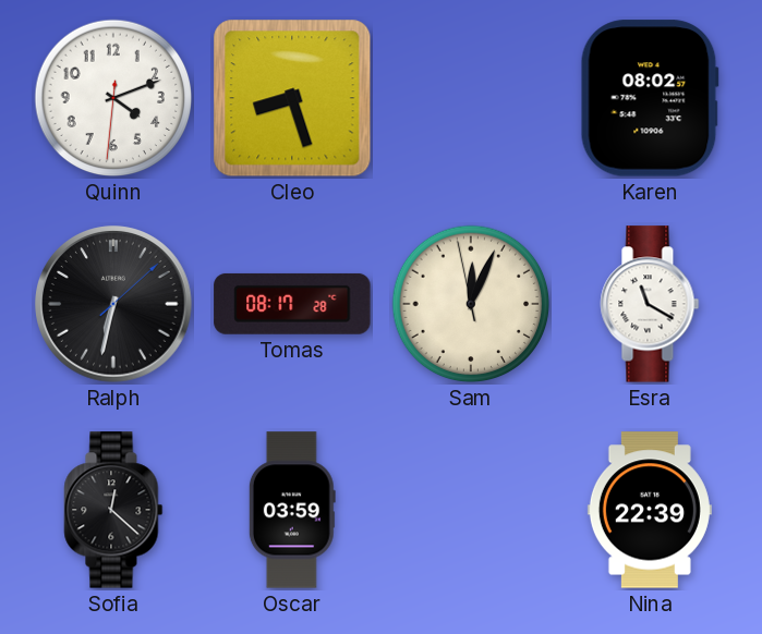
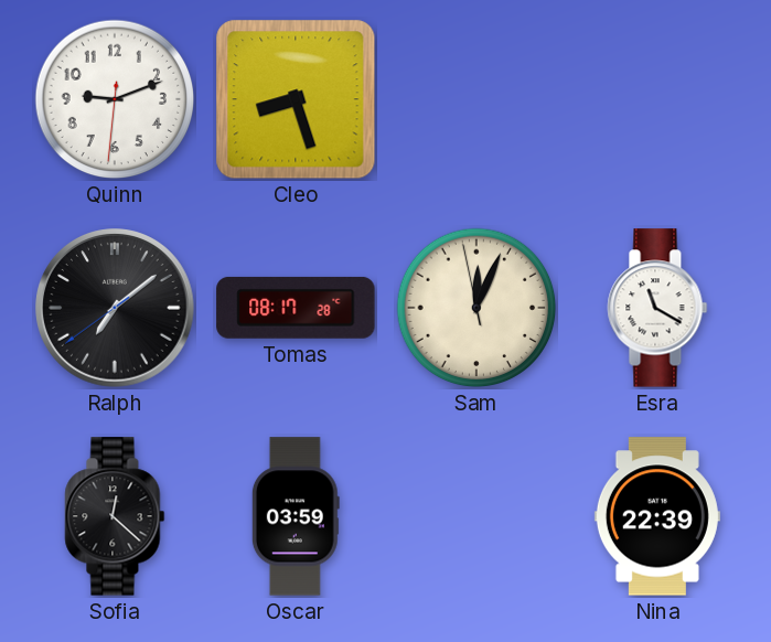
Quinn: 4:11 -> 9:11
Karen: 08:02 -> none
Ralph: 6:32 -> 7:08
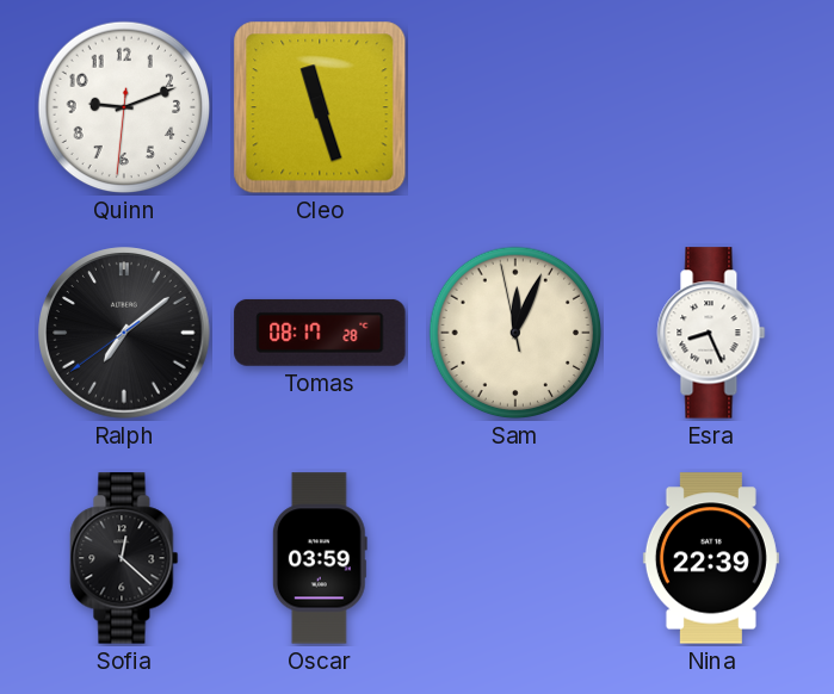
Cleo: 8:27 -> 11:27
Esra: 11:20 -> 8:26
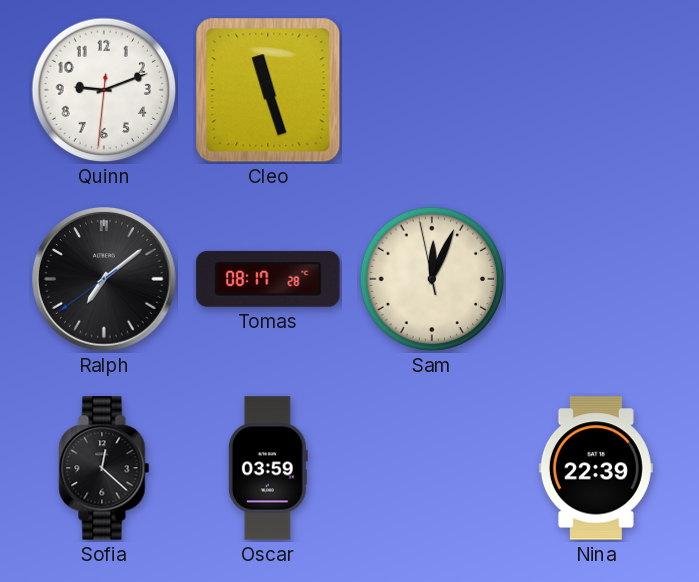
Esra: 8:26 -> none
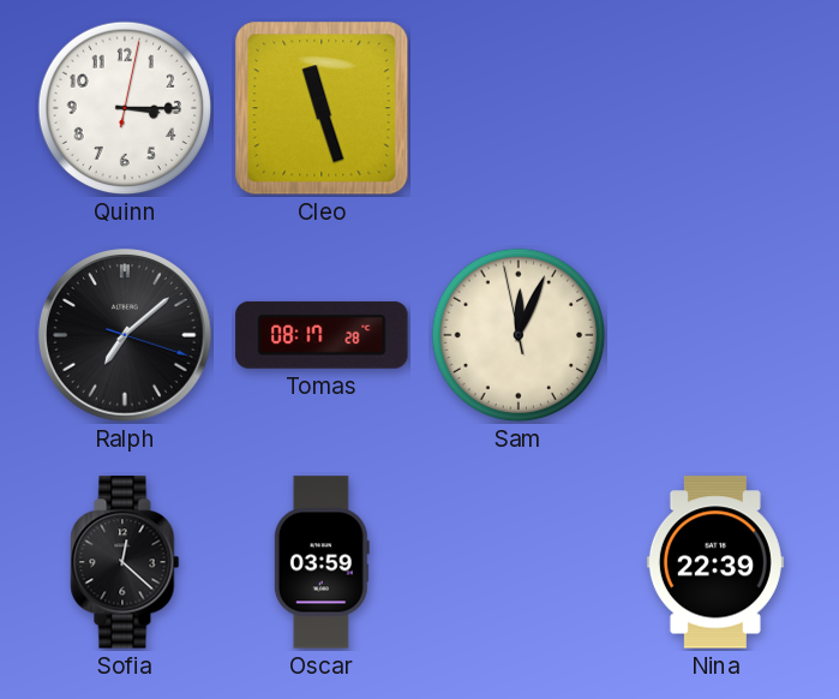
Quinn: 9:11 -> 3:15
Ralph: 7:08:39 -> 7:08:18
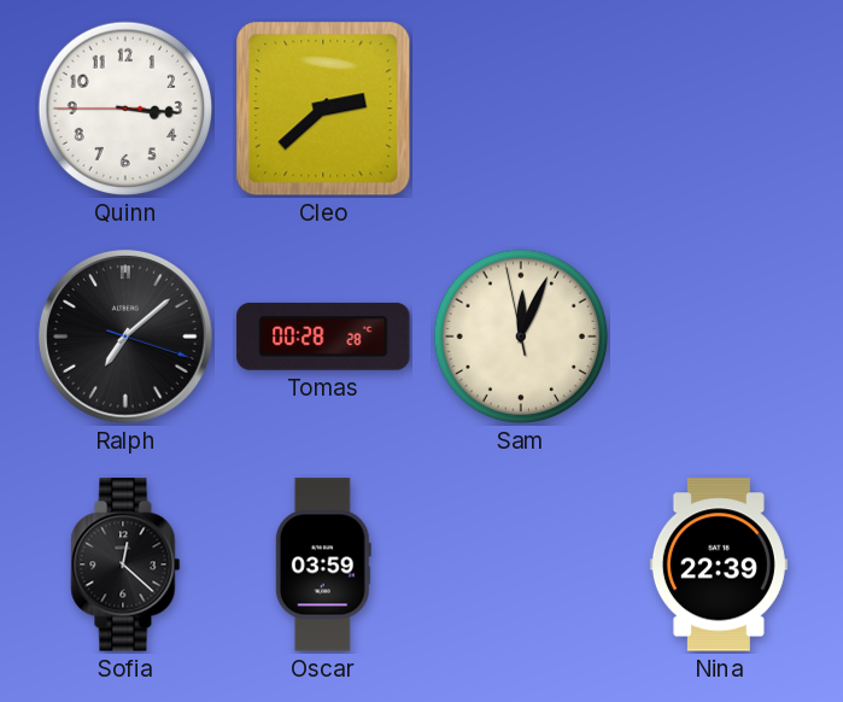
Quinn: 3:15:02 -> 3:15:45
Cleo: 11:27 -> 2:38
Tomas: 08:17 -> 00:28
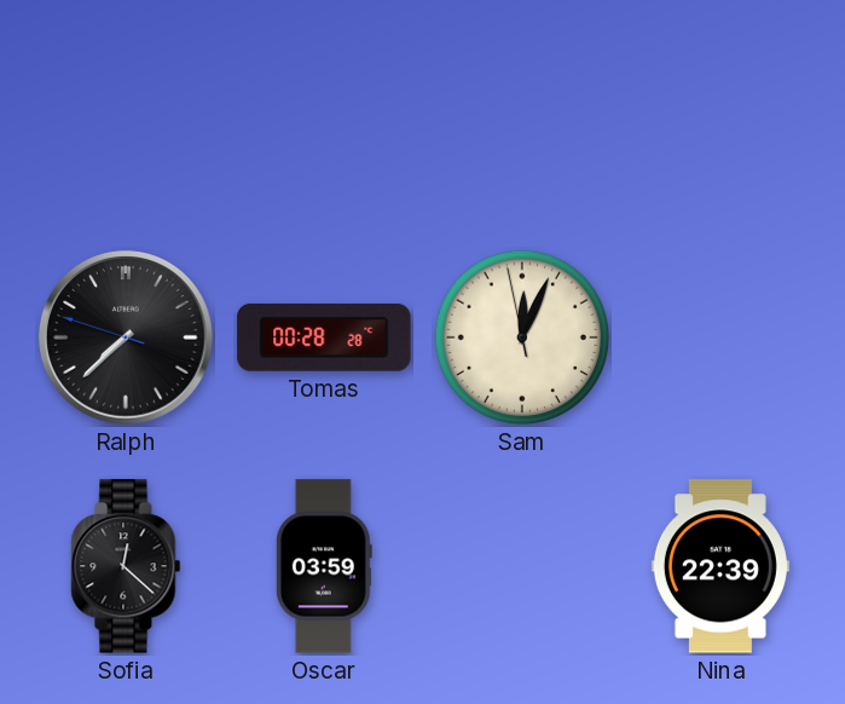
Quinn: 3:15 -> none
Cleo: 2:38 -> none
Ralph: 7:08 -> 7:37
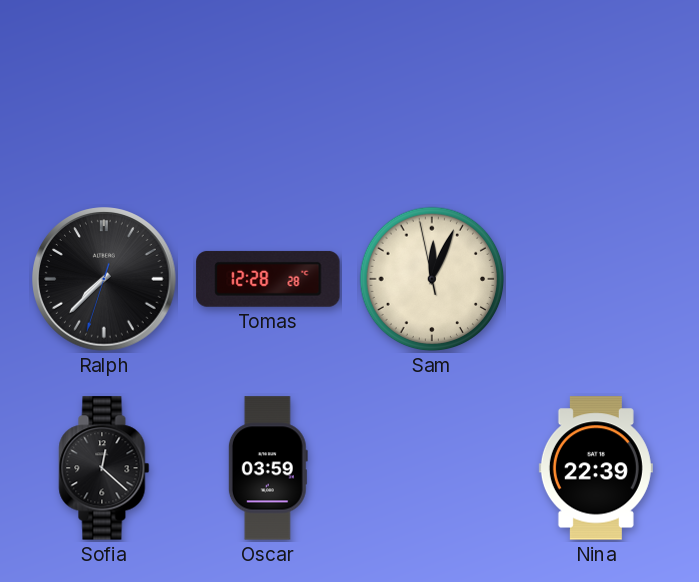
Ralph: 7:37:48 -> 7:37:33
Tomas: 00:28 -> 12:28
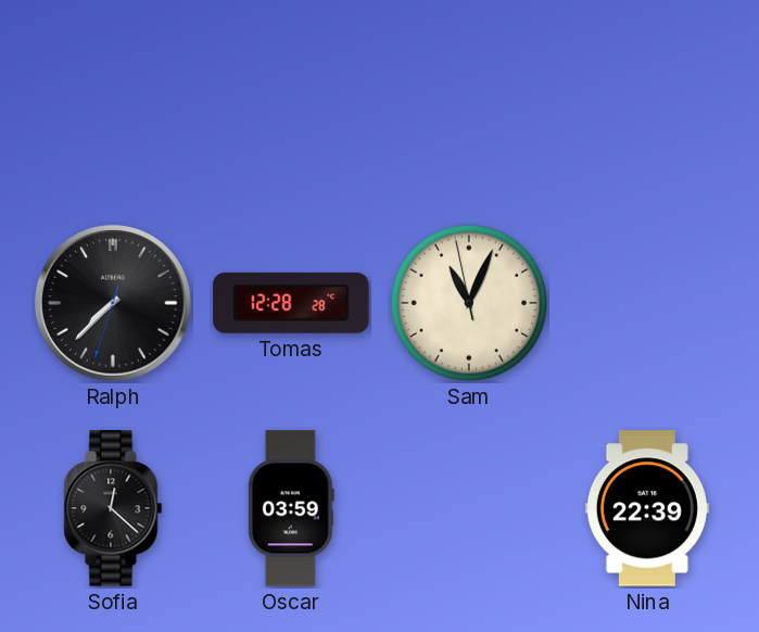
Sam: 12:03 -> 11:03
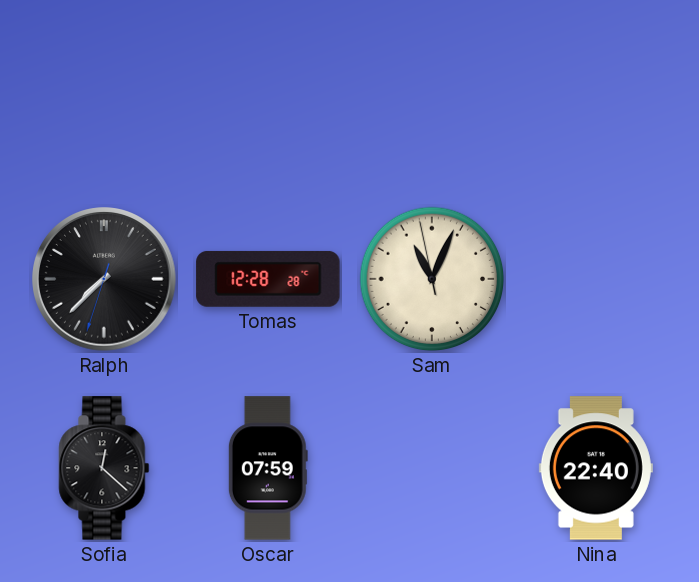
Oscar: 03:59 -> 07:59
Nina: 22:39 -> 22:40
